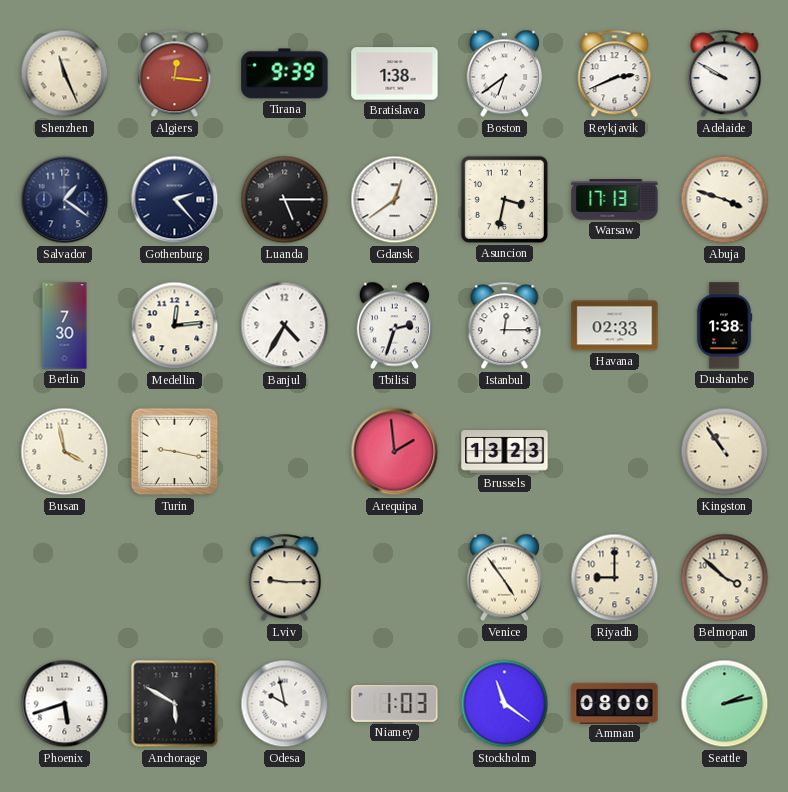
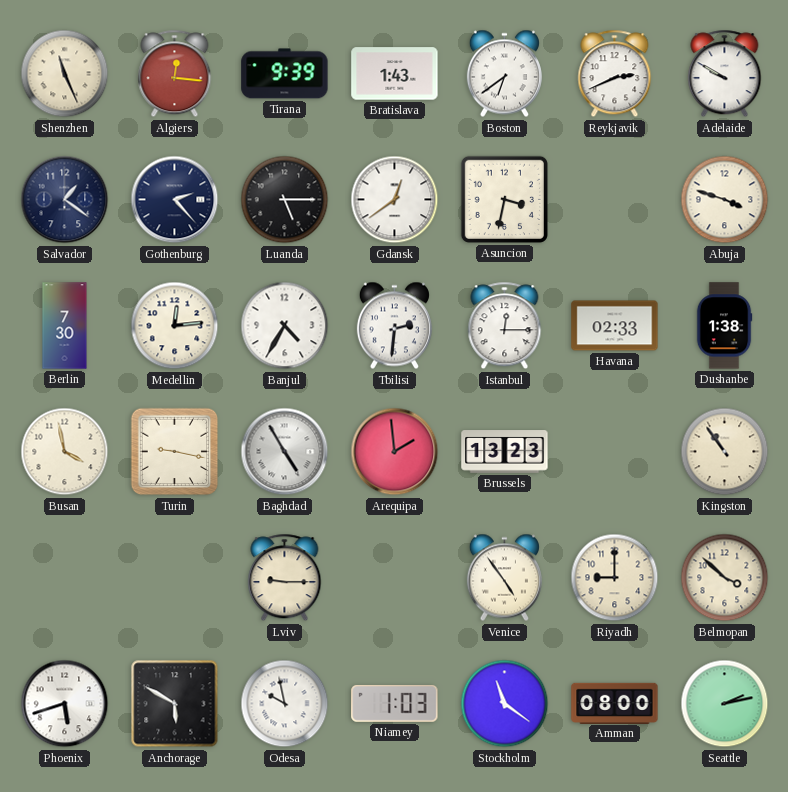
Bratislava: 1:38 -> 1:43
Warsaw: 17:13 -> none
Tbilisi: 2:33 -> 2:31
Baghdad: none -> 4:55
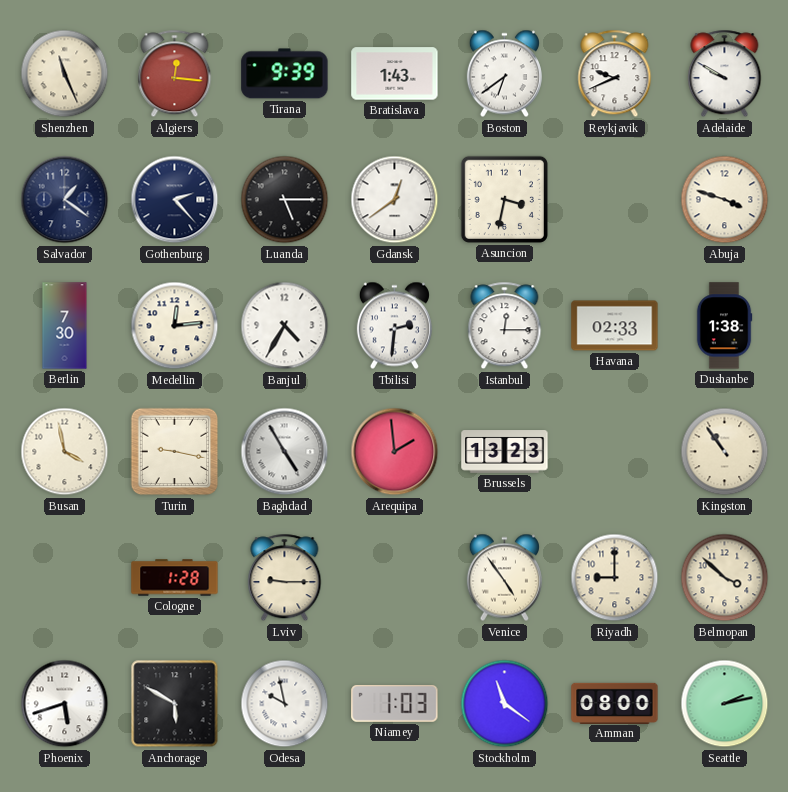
Reykjavik: 2:41 -> 9:41
Cologne: none -> 1:28
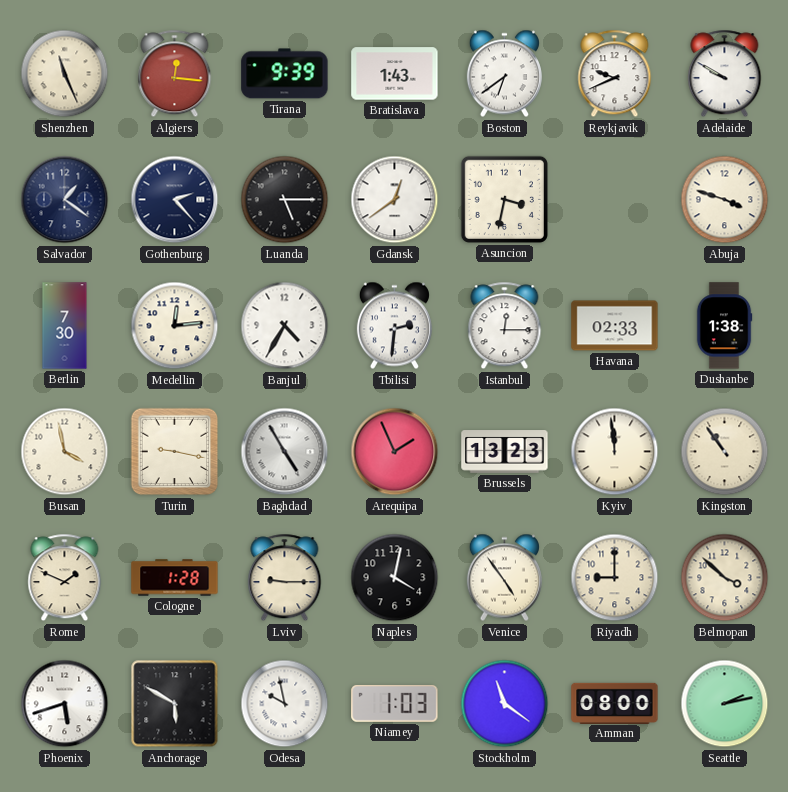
Arequipa: 1:59 -> 1:56
Kyiv: none -> 11:59
Rome: none -> 1:49
Naples: none -> 4:02
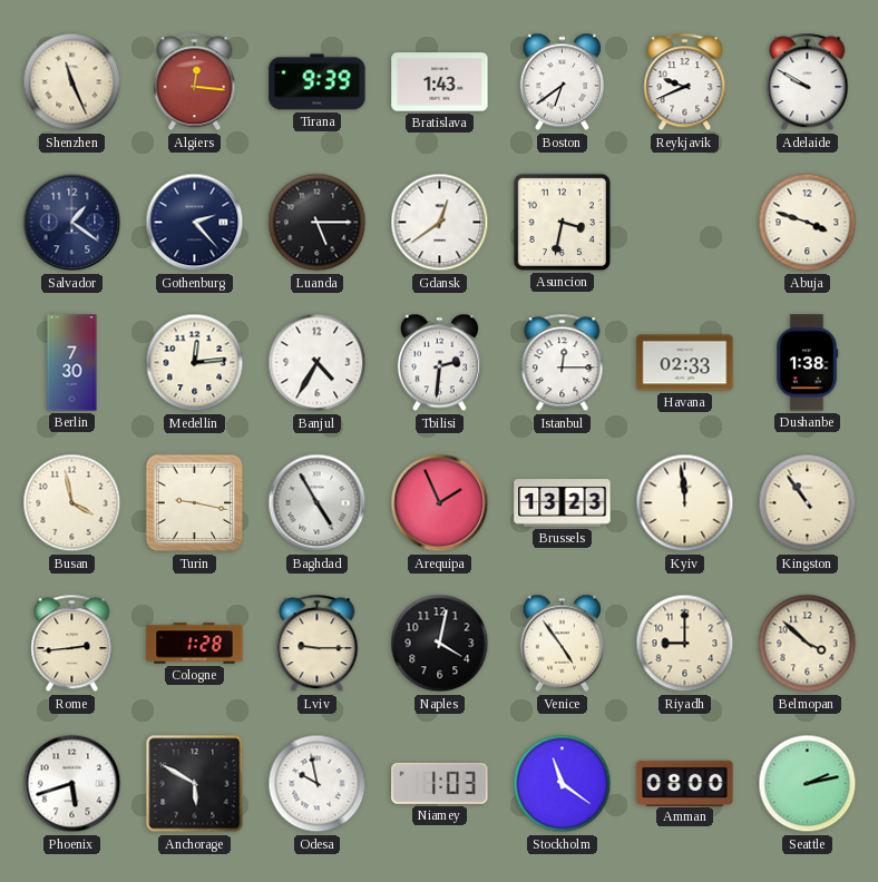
Rome: 1:49 -> 2:44
